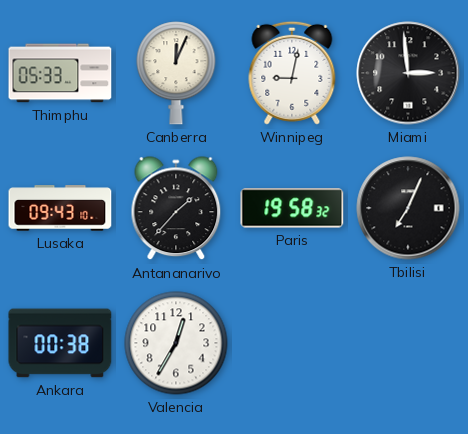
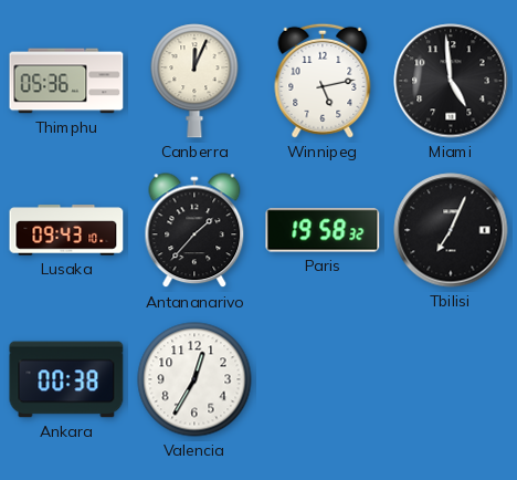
Thimphu: 05:33 -> 05:36
Winnipeg: 9:02 -> 5:13
Miami: 2:59 -> 4:59
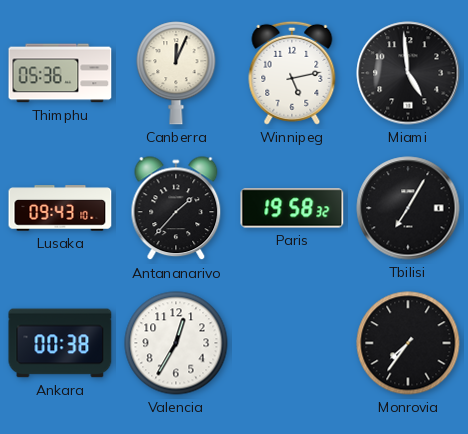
Tbilisi: 7:04 -> 7:05
Monrovia: none -> 7:36
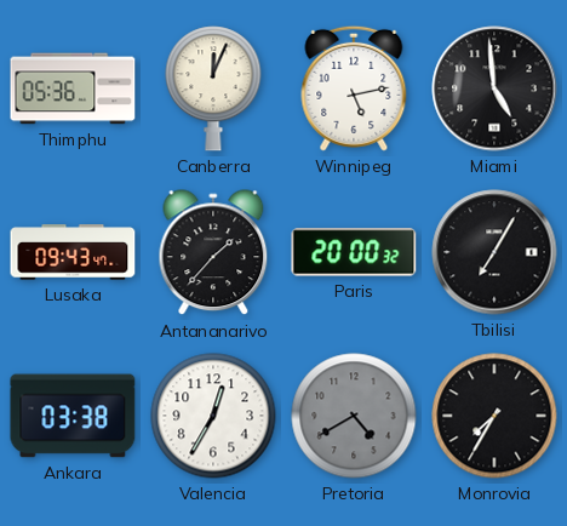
Lusaka: 09:43:10 -> 09:43:47
Paris: 19:58 -> 20:00
Ankara: 00:38 -> 03:38
Pretoria: none -> 4:40
Monrovia: 7:36 -> 7:35
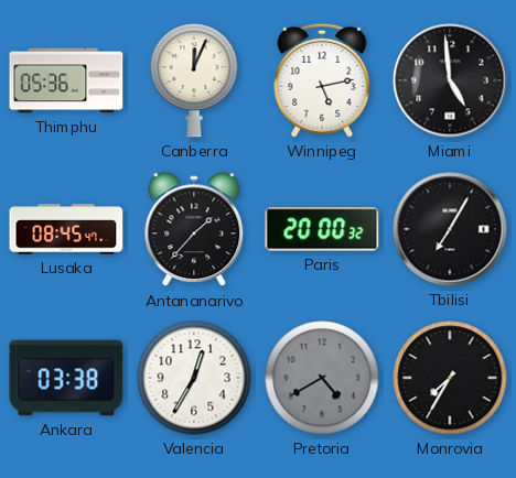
Lusaka: 09:43 -> 08:45
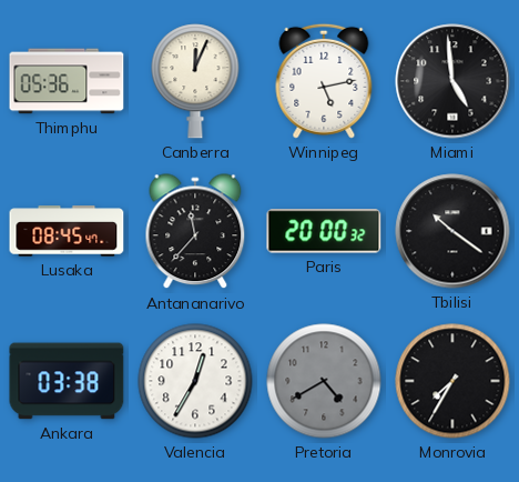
Antananarivo: 1:37 -> 11:37
Tbilisi: 7:05 -> 10:21
